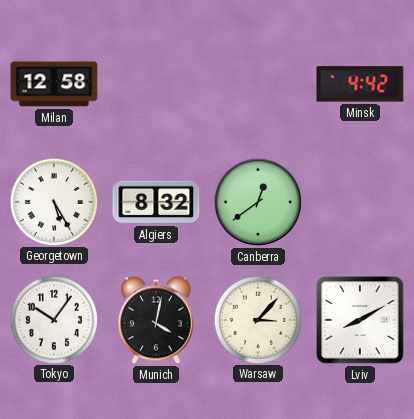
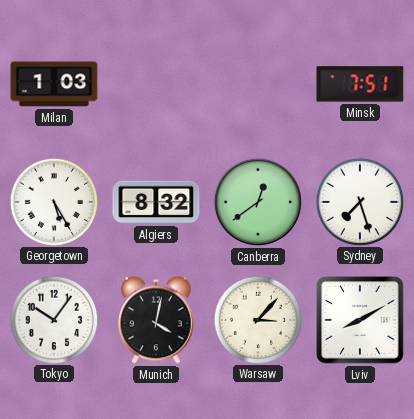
Milan: 12:58 -> 1:03
Minsk: 4:42 -> 7:51
Sydney: none -> 7:27
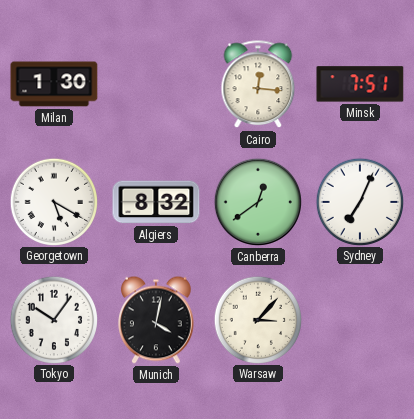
Milan: 1:03 -> 1:30
Cairo: none -> 12:16
Georgetown: 5:25 -> 5:20
Sydney: 7:27 -> 7:04
Lviv: 8:10 -> none
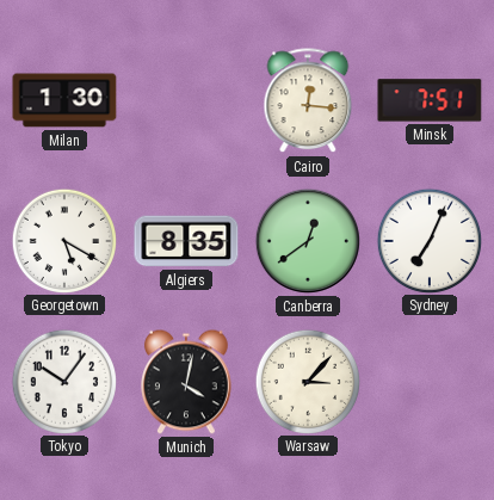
Algiers: 8:32 -> 8:35
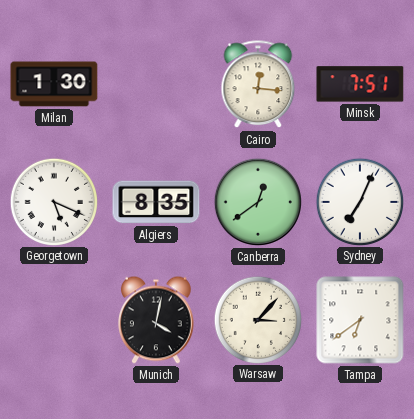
Georgetown: 5:20 -> 5:19
Tokyo: 10:06 -> none
Tampa: none -> 6:39
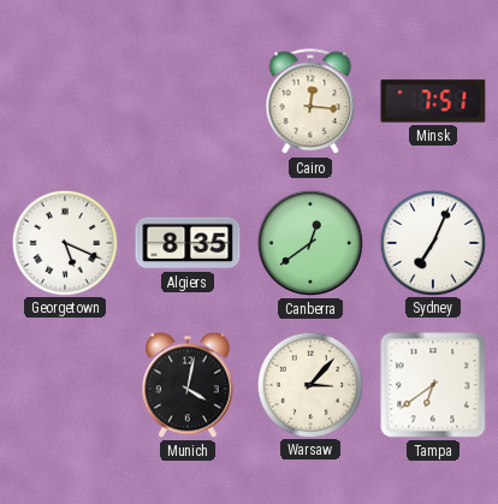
Milan: 1:30 -> none
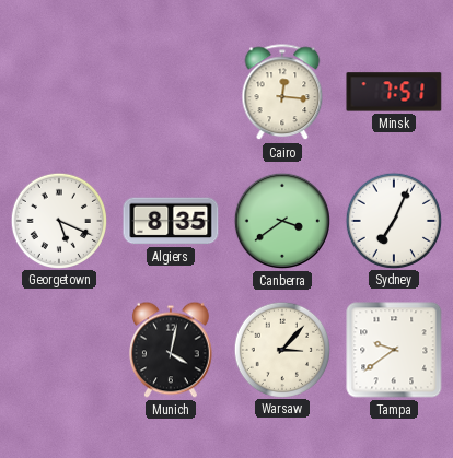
Canberra: 12:39 -> 3:39
Tampa: 6:39 -> 9:39
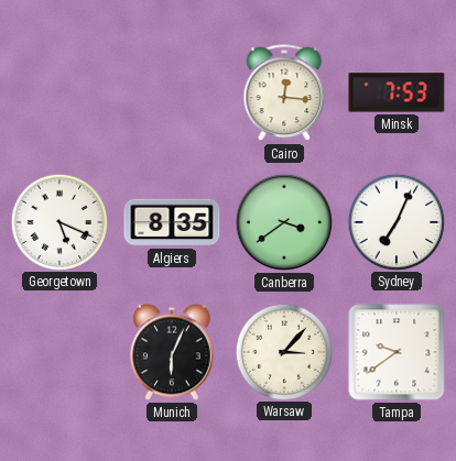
Minsk: 7:51 -> 7:53
Munich: 4:02 -> 6:04
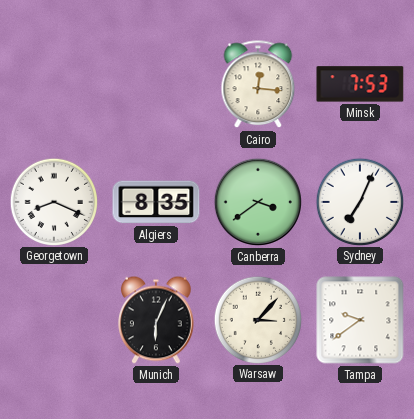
Georgetown: 5:19 -> 8:19
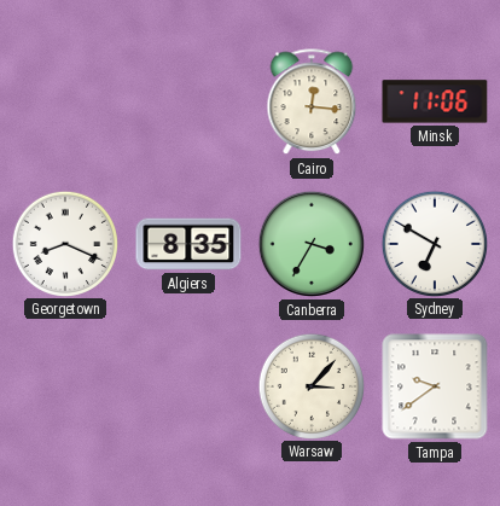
Minsk: 7:53 -> 11:06
Canberra: 3:39 -> 3:35
Sydney: 7:04 -> 6:50
Munich: 6:04 -> none
